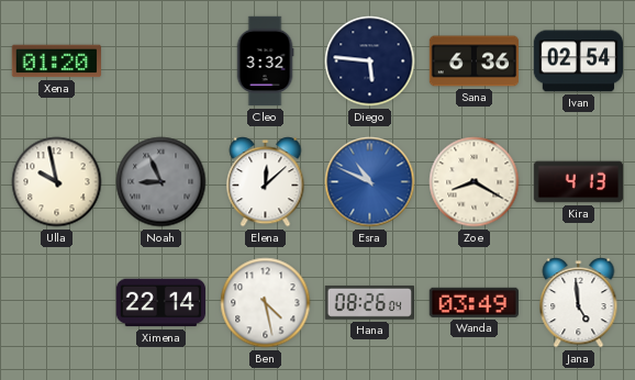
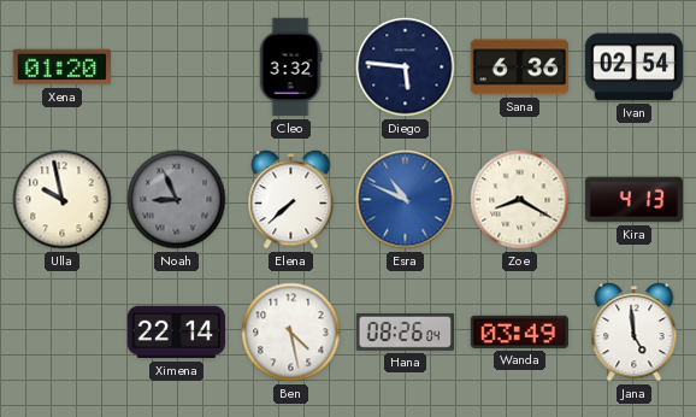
Elena: 12:08 -> 7:38
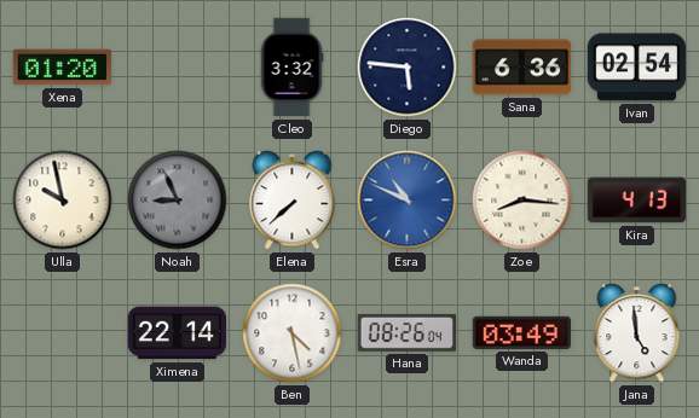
Zoe: 8:20 -> 8:16
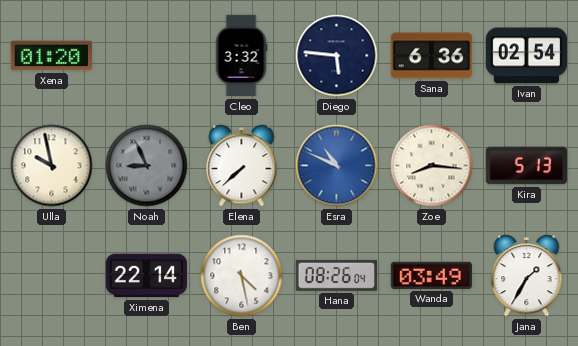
Kira: 4:13 -> 5:13
Jana: 4:59 -> 1:35
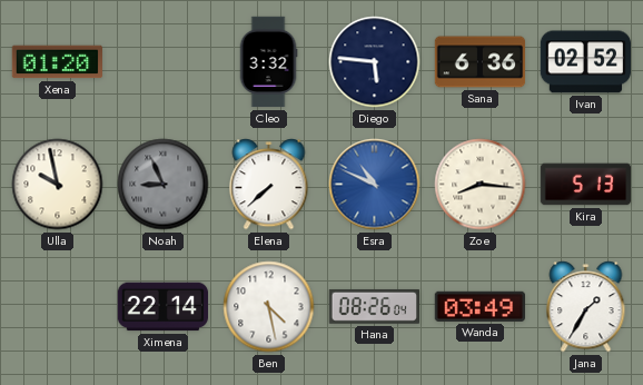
Ivan: 02:54 -> 02:52
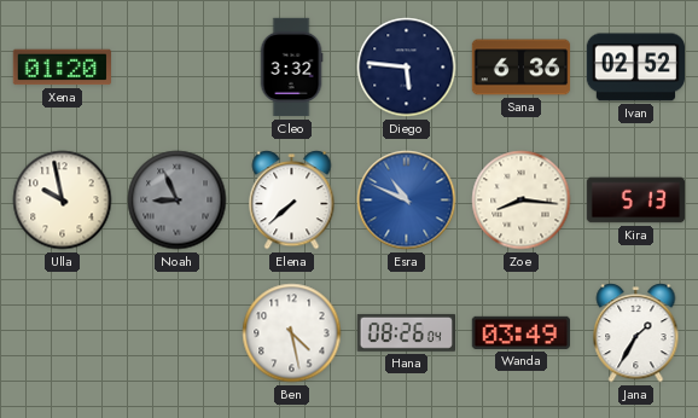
Ximena: 22:14 -> none
